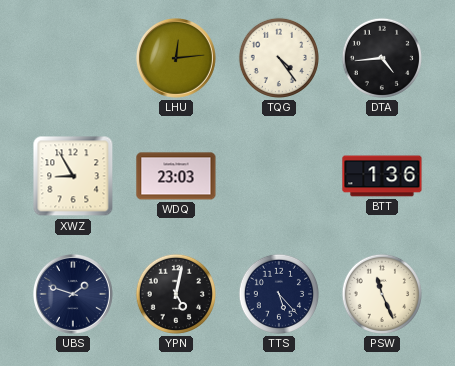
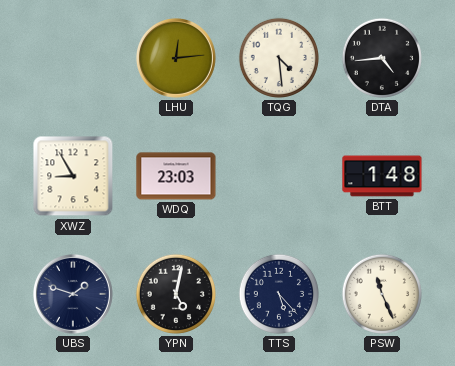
TQG: 4:24 -> 4:29
BTT: 1:36 -> 1:48
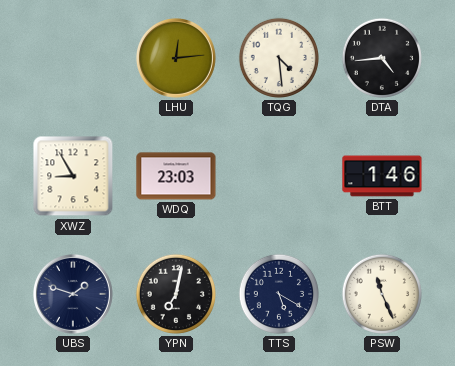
BTT: 1:48 -> 1:46
YPN: 5:02 -> 7:02
TTS: 5:23 -> 5:20
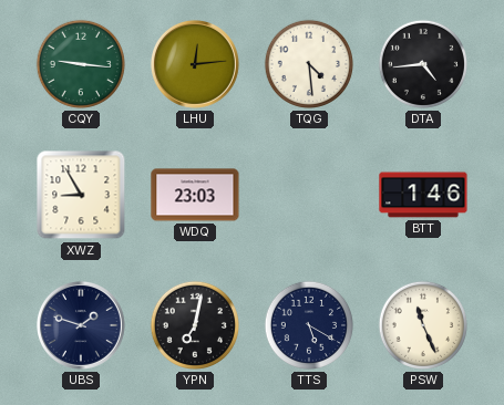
CQY: none -> 9:16
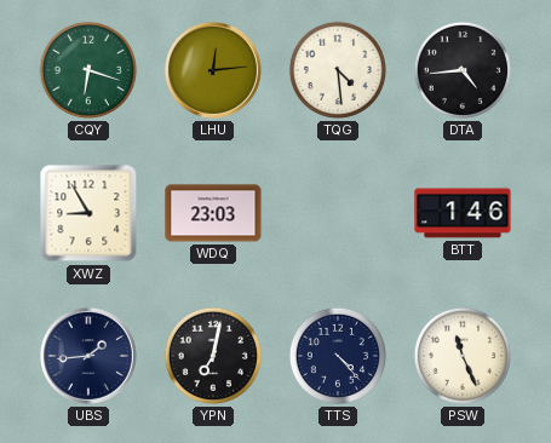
CQY: 9:16 -> 6:18
UBS: 1:48 -> 1:44
TTS: 5:20 -> 4:23
